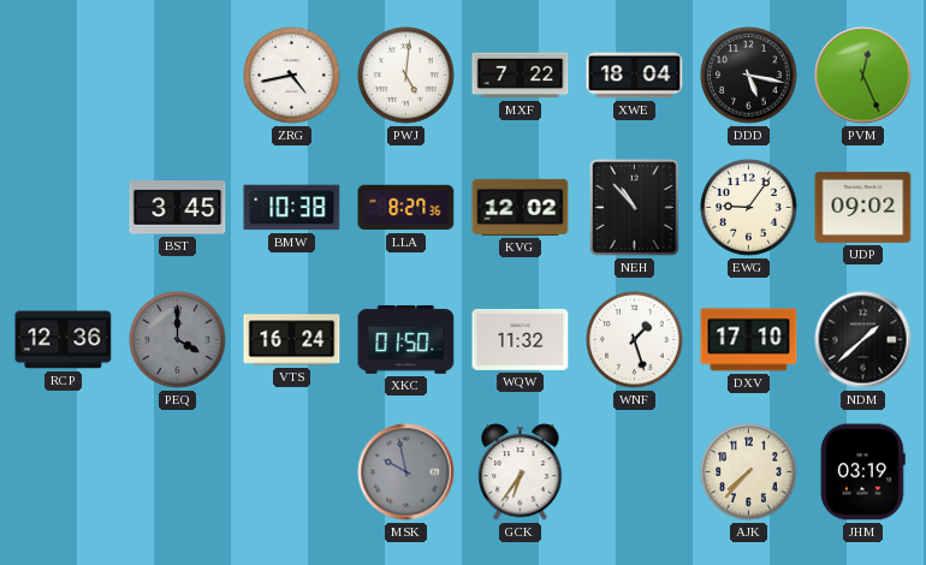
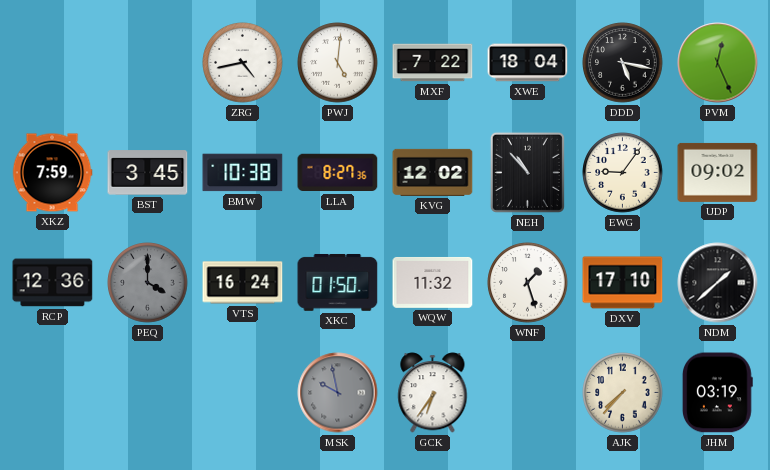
XKZ: none -> 7:59
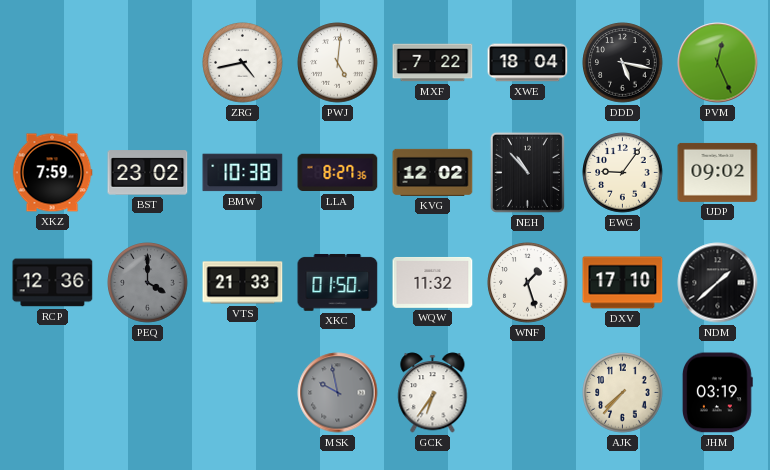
BST: 3:45 -> 23:02
VTS: 16:24 -> 21:33
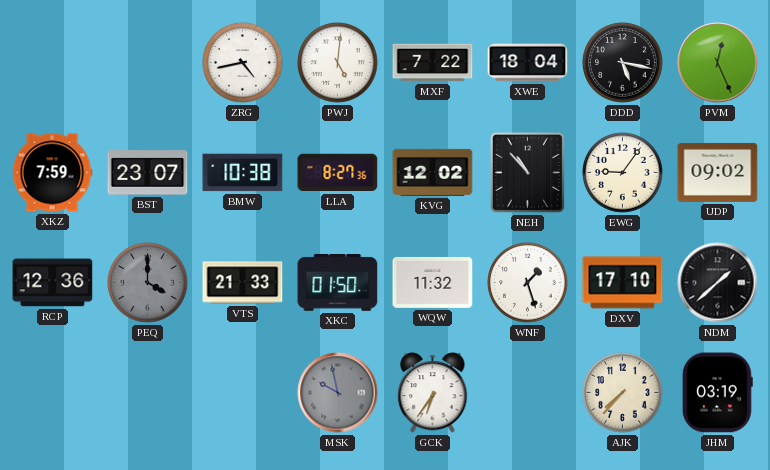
BST: 23:02 -> 23:07
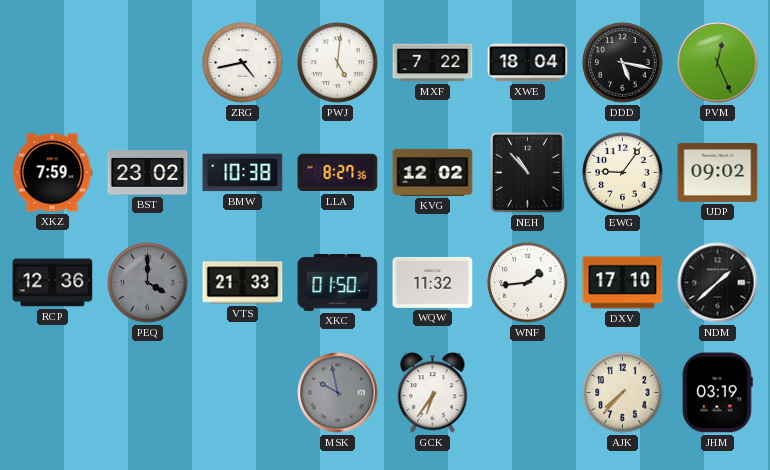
BST: 23:07 -> 23:02
WNF: 1:27 -> 1:44
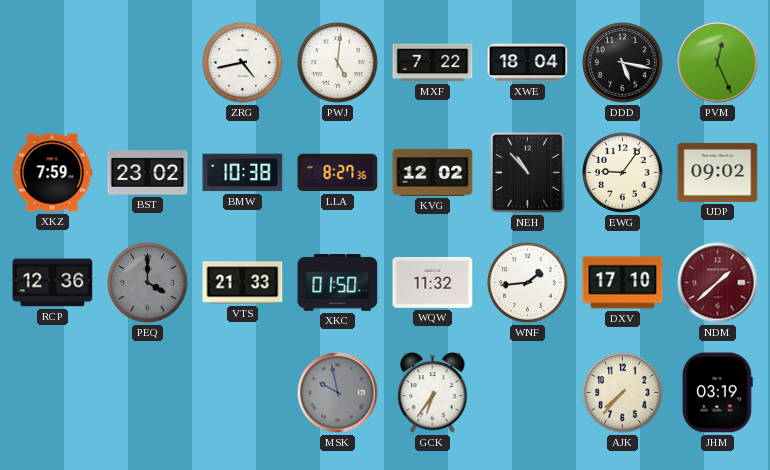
NDM dial: black -> burgundy
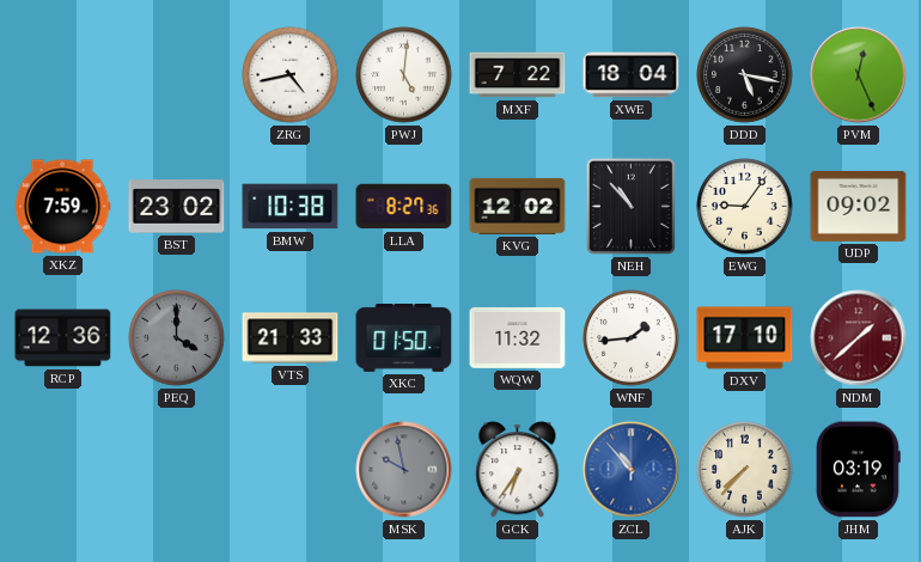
ZCL: none -> 10:53
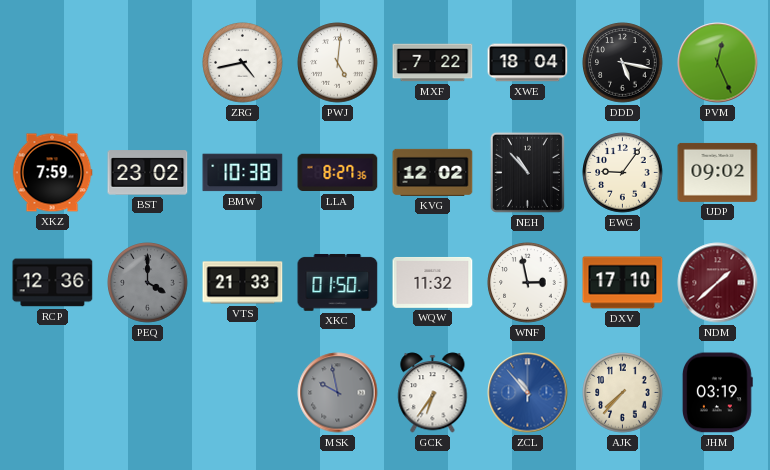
WNF: 1:44 -> 2:58
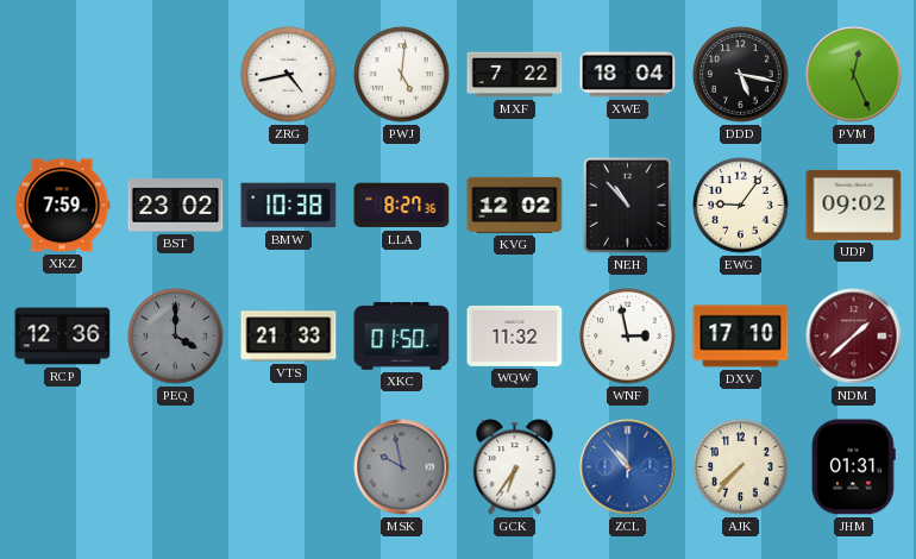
JHM: 03:19 -> 01:31
